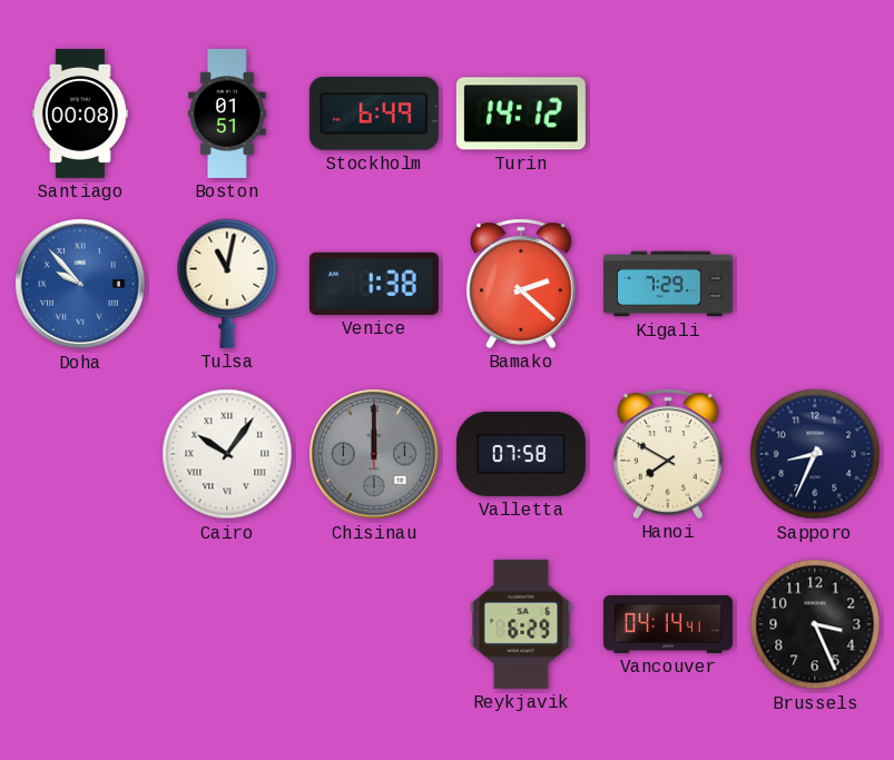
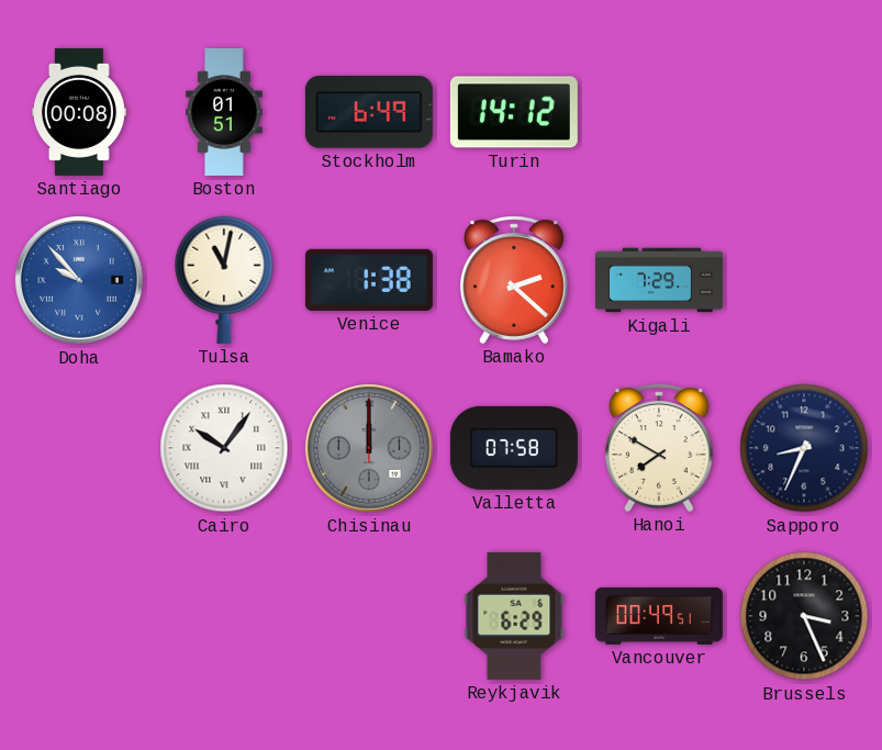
Vancouver: 04:14 -> 00:49
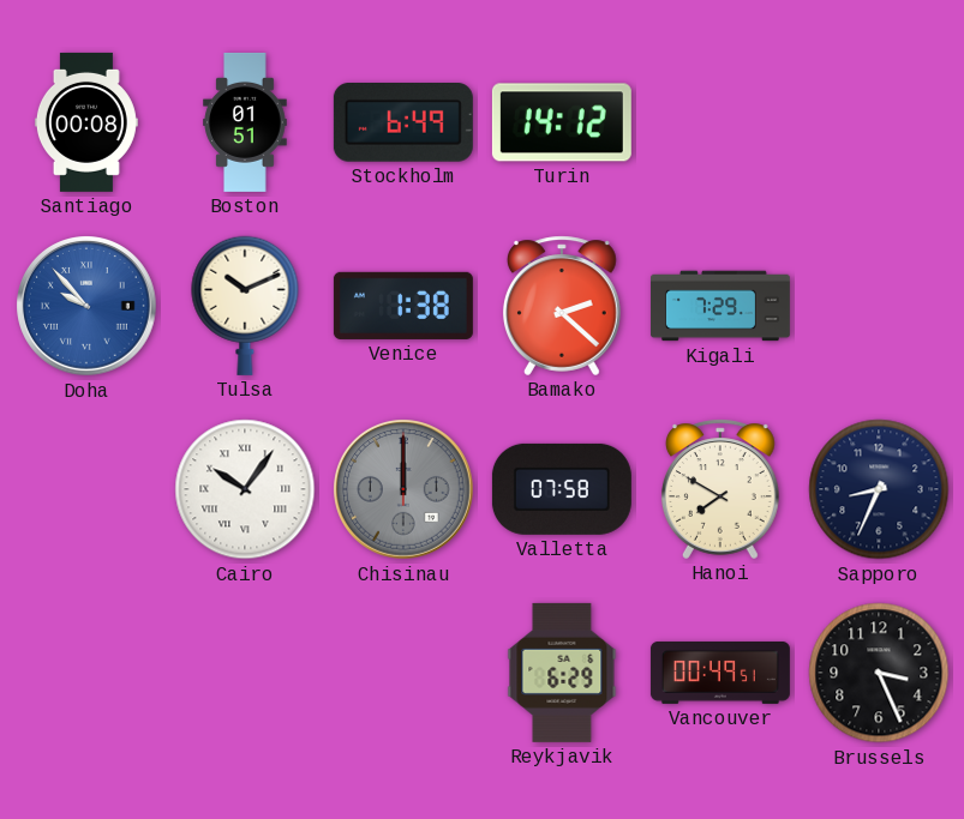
Tulsa: 11:02 -> 10:11
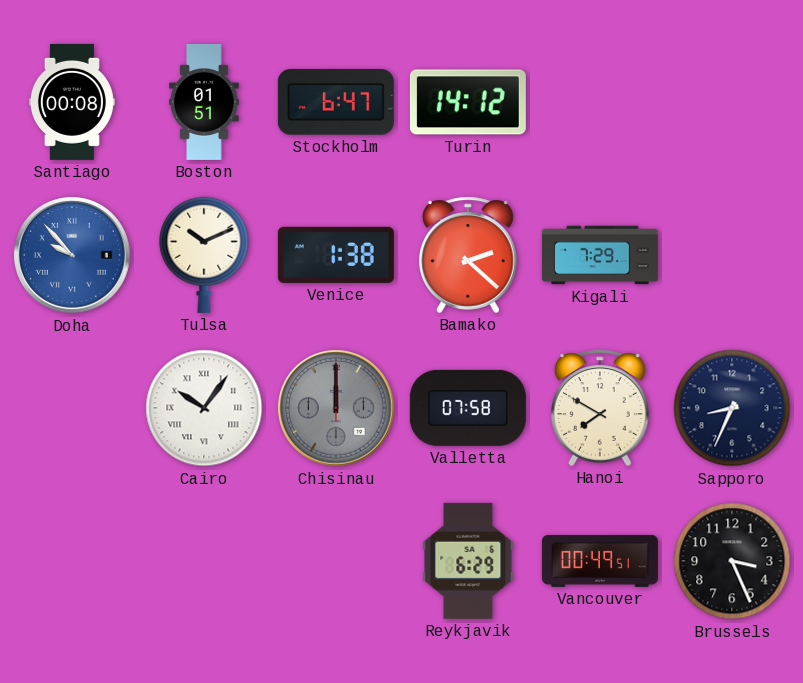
Stockholm: 6:49 -> 6:47
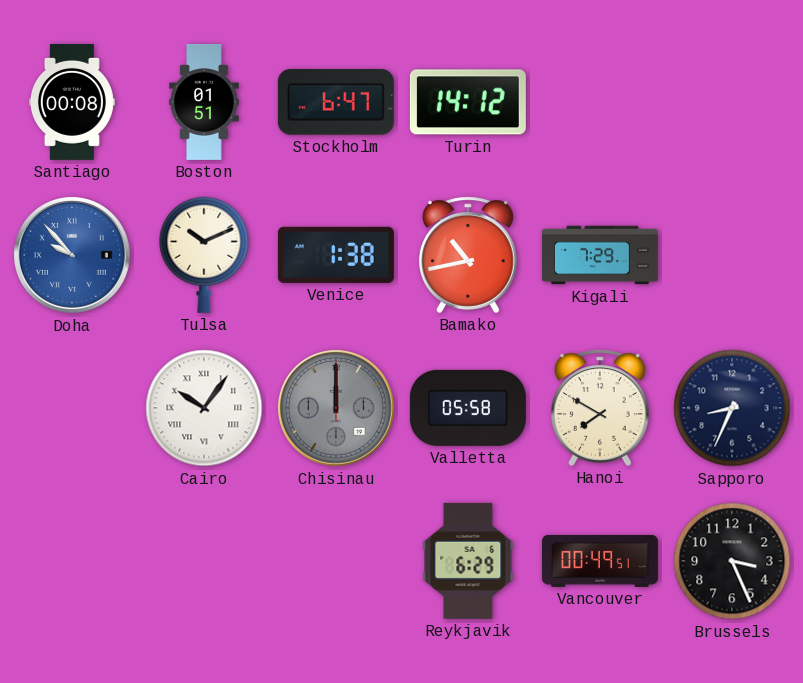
Bamako: 2:22 -> 10:43
Valletta: 07:58 -> 05:58
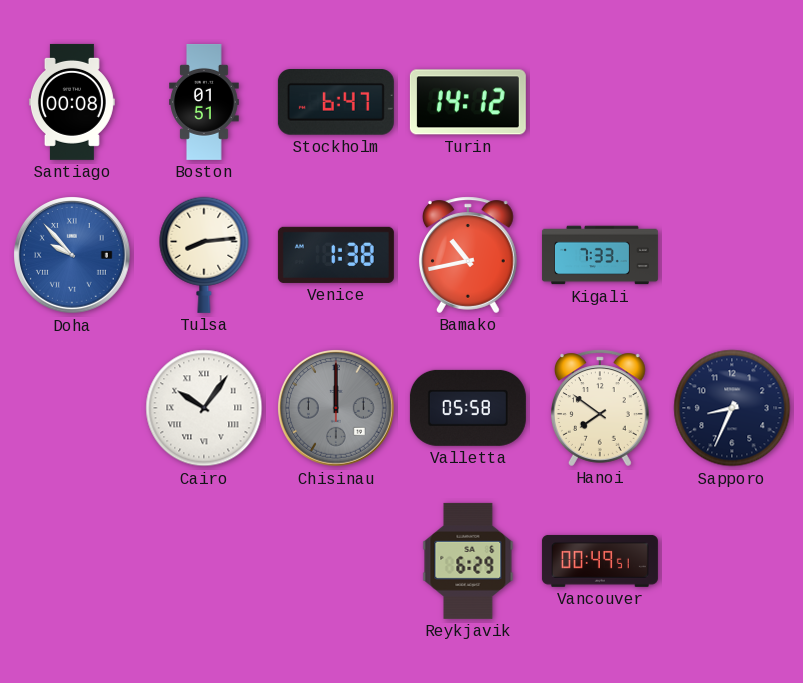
Tulsa: 10:11 -> 8:14
Kigali: 7:29 -> 7:33
Hanoi: 7:50 -> 7:51
Brussels: 3:26 -> none
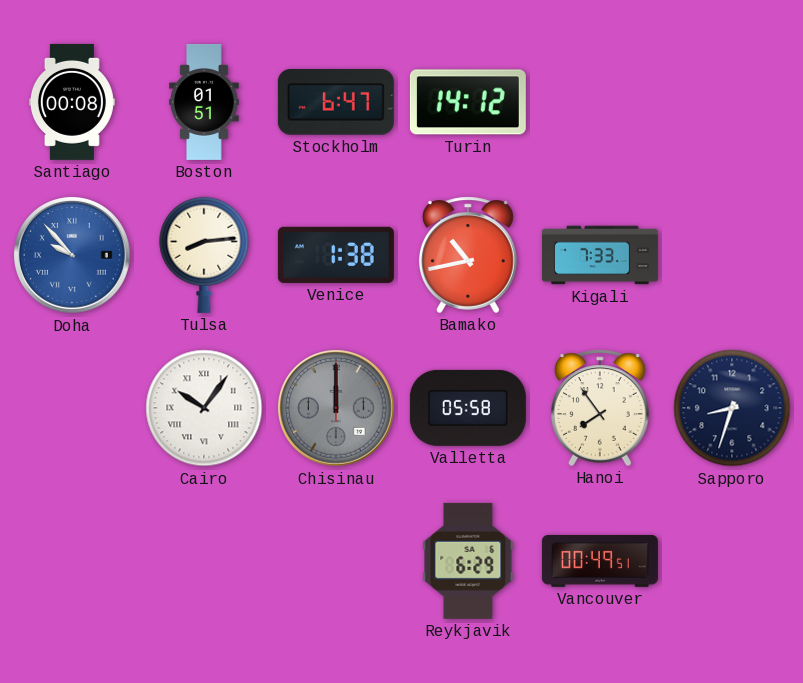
Hanoi: 7:51 -> 7:54
Sapporo: 8:34 -> 8:33
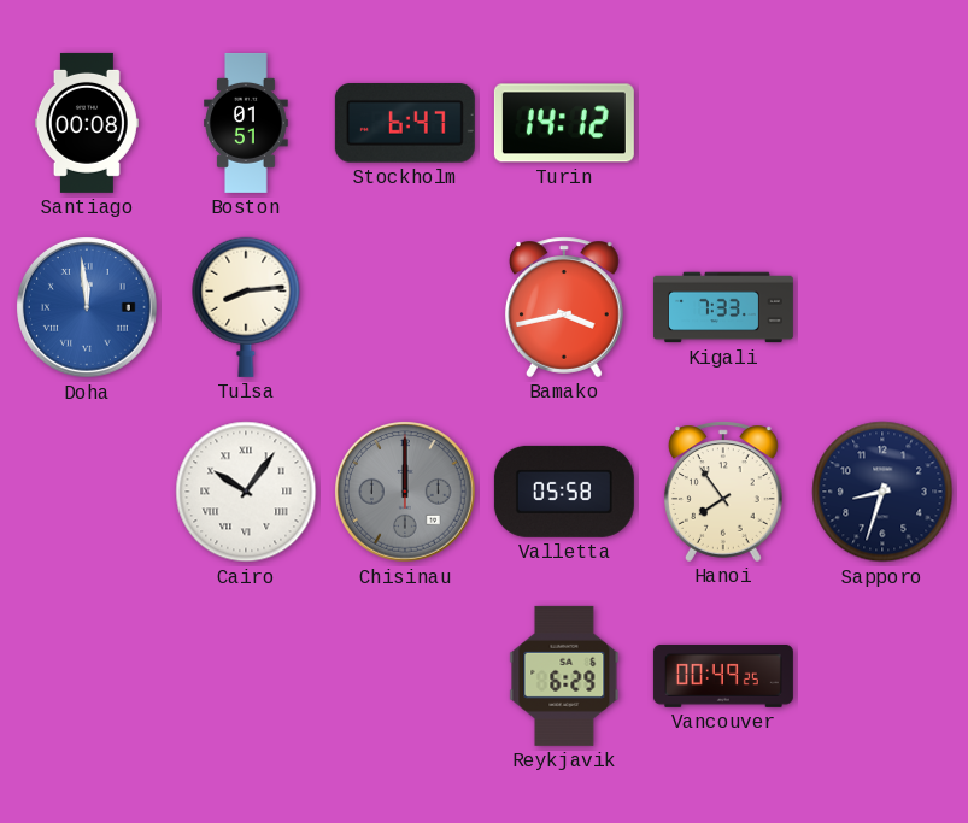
Doha: 9:53 -> 11:59
Venice: 1:38 -> none
Bamako: 10:43 -> 3:43
Vancouver: 00:49:51 -> 00:49:25
